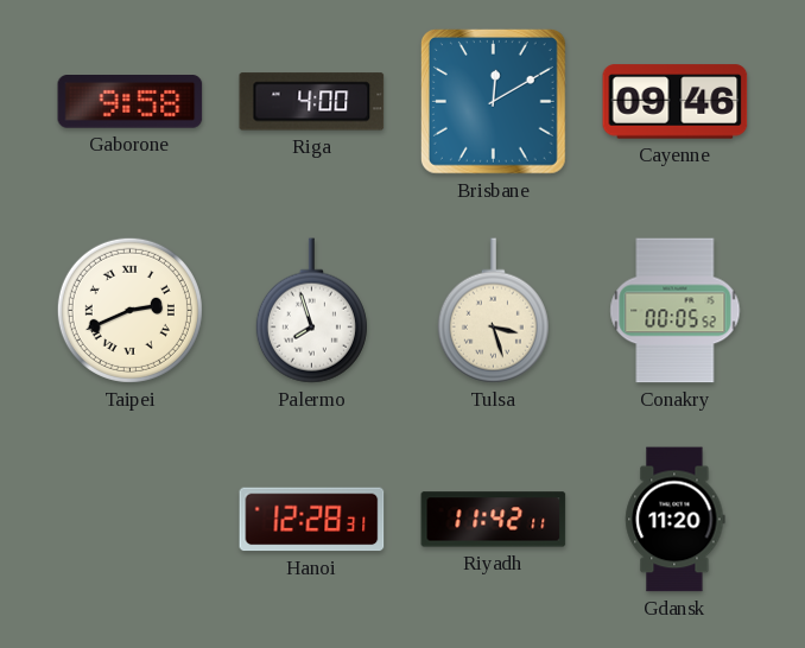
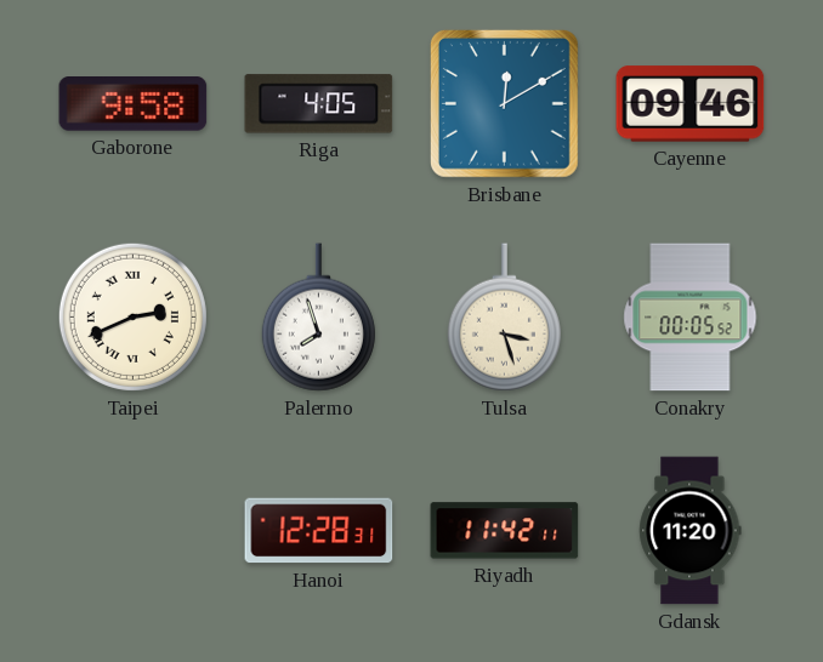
Riga: 4:00 -> 4:05
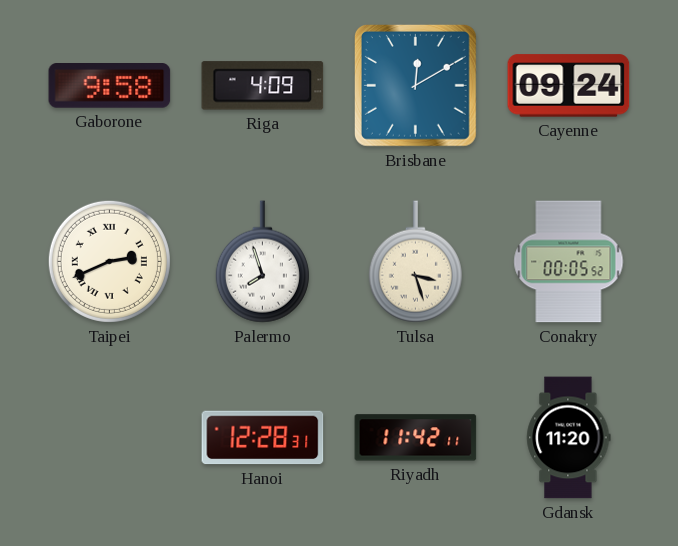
Riga: 4:05 -> 4:09
Cayenne: 09:46 -> 09:24
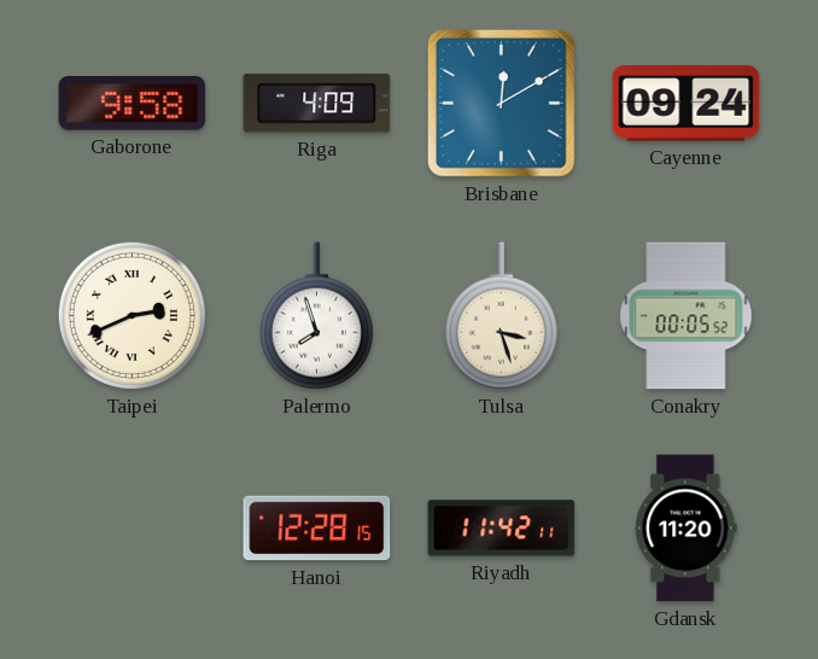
Hanoi: 12:28:31 -> 12:28:15
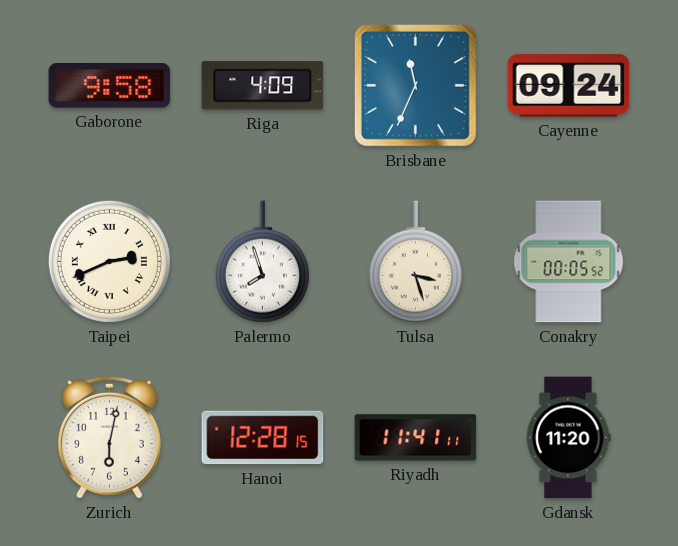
Brisbane: 12:10 -> 11:34
Zurich: none -> 6:02
Riyadh: 11:42 -> 11:41
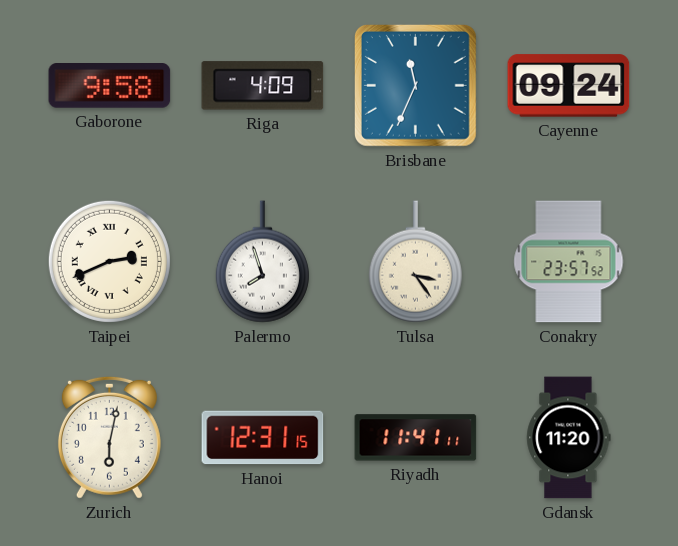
Tulsa: 3:27 -> 3:24
Conakry: 00:05 -> 23:57
Hanoi: 12:28 -> 12:31
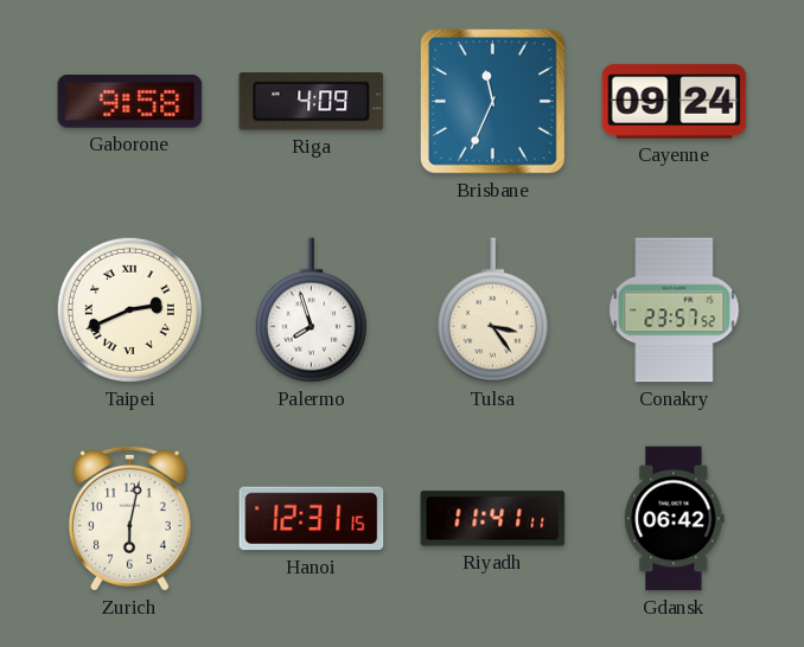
Gdansk: 11:20 -> 06:42
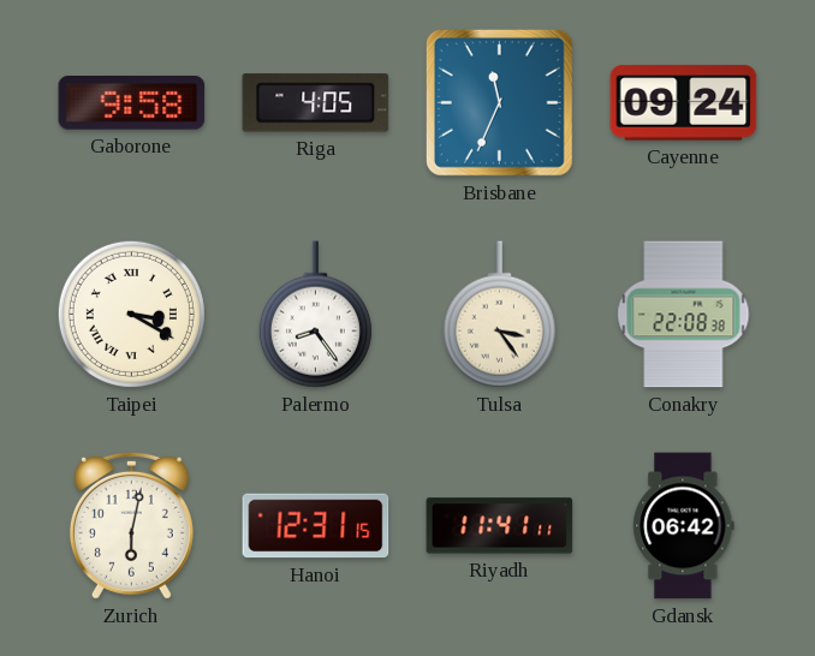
Riga: 4:09 -> 4:05
Taipei: 2:41 -> 3:20
Palermo: 7:57 -> 8:24
Conakry: 23:57 -> 22:08
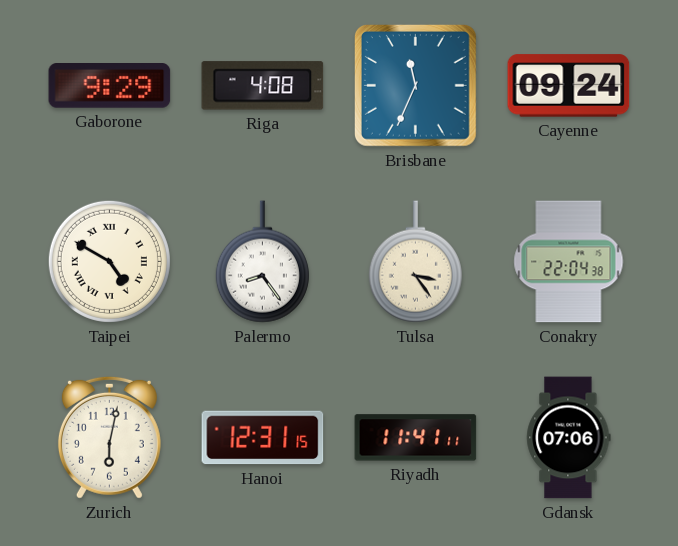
Gaborone: 9:58 -> 9:29
Riga: 4:05 -> 4:08
Taipei: 3:20 -> 4:50
Conakry: 22:08 -> 22:04
Gdansk: 06:42 -> 07:06
